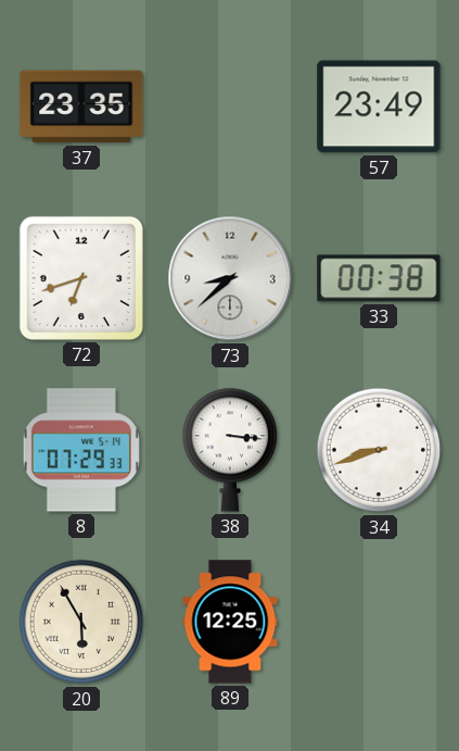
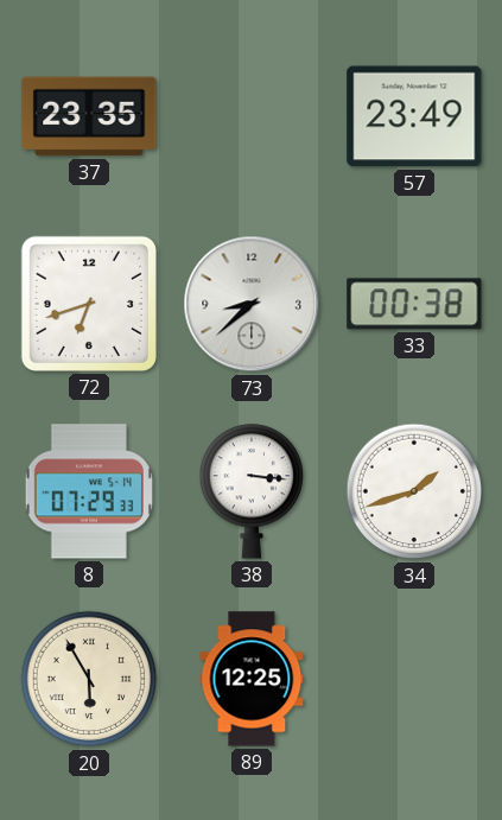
34: 8:42 -> 1:42
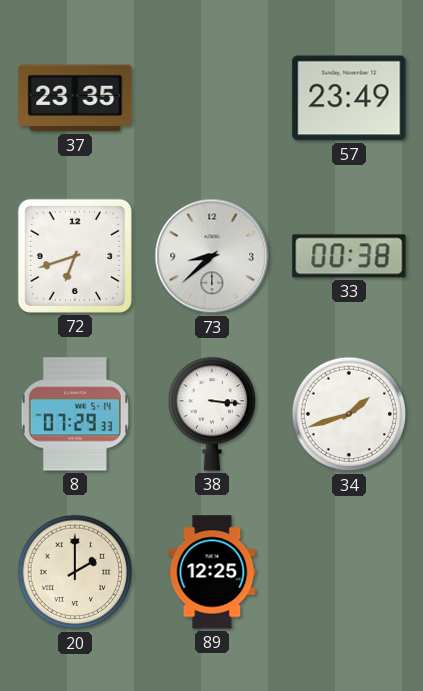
20: 5:55 -> 2:00
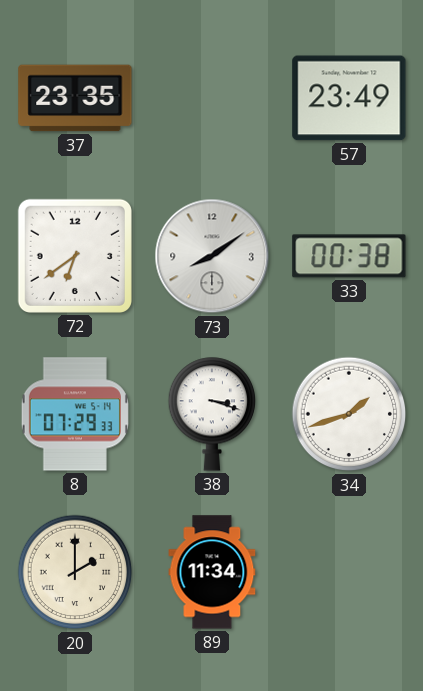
72: 6:42 -> 6:39
73: 8:38 -> 8:09
38: 3:16 -> 3:18
89: 12:25 -> 11:34
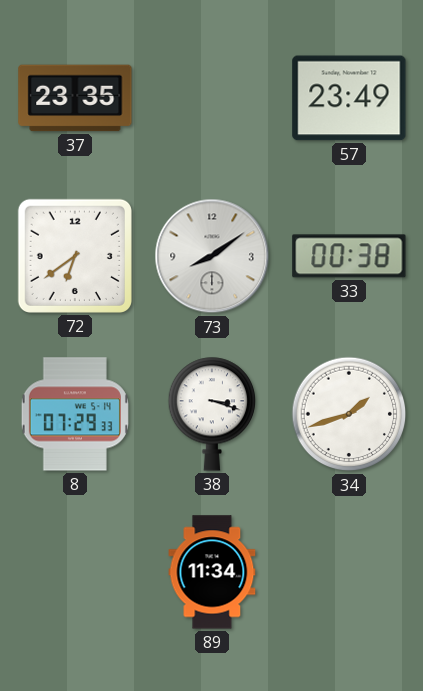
20: 2:00 -> none
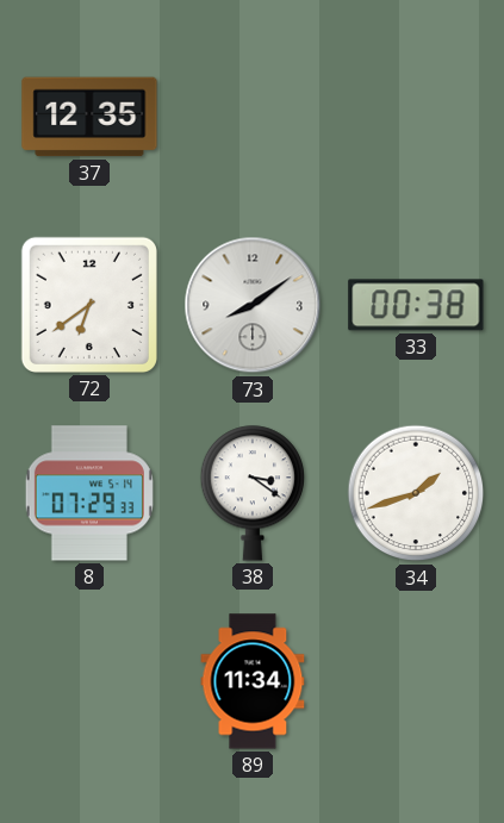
37: 23:35 -> 12:35
57: 23:49 -> none
38: 3:18 -> 3:21
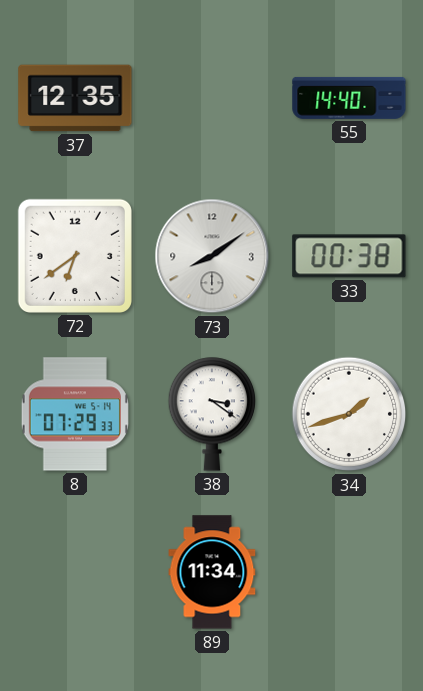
55: none -> 14:40
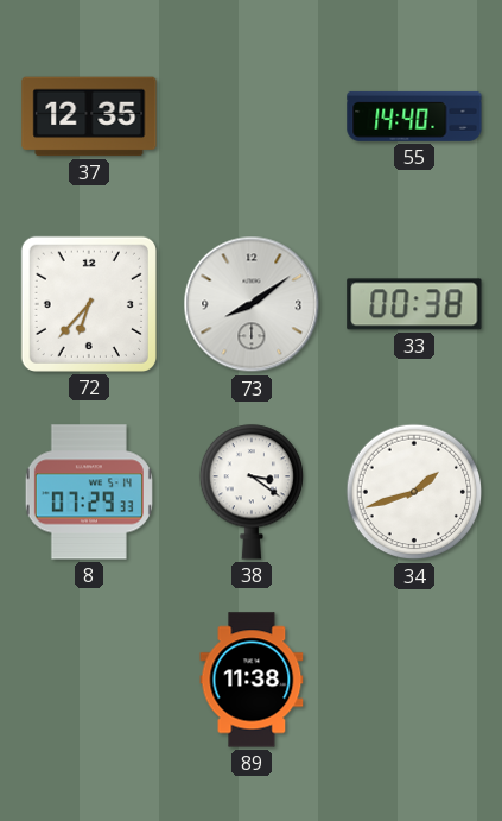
72: 6:39 -> 6:37
89: 11:34 -> 11:38
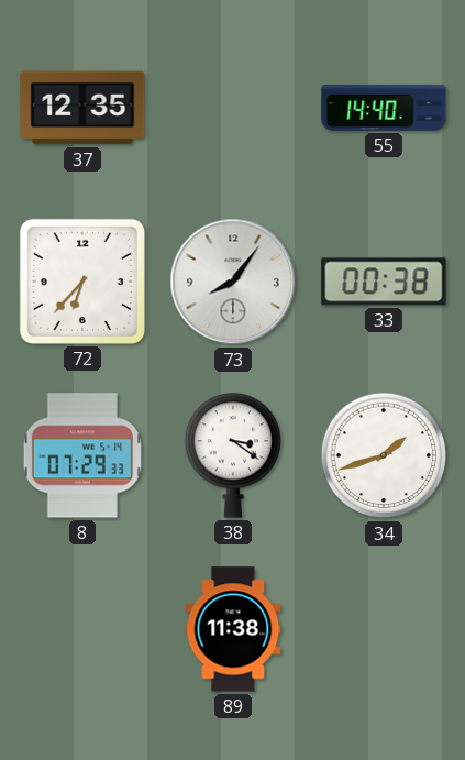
73: 8:09 -> 8:06
